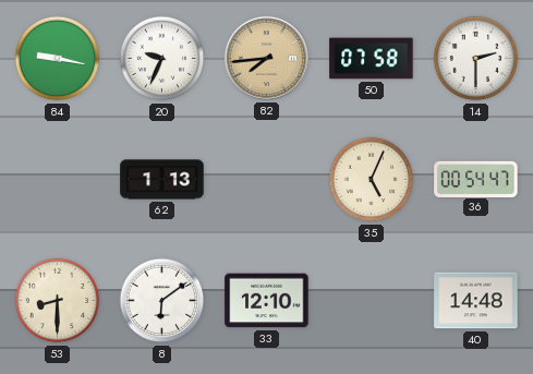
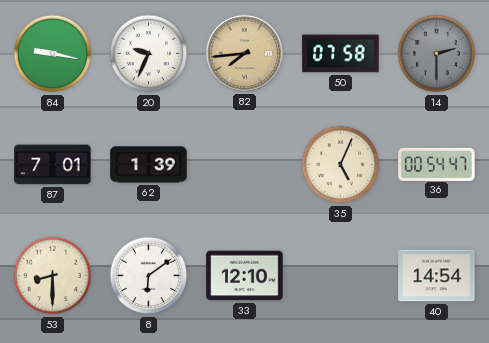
14 dial: white -> grey
87: none -> 7:01
62: 1:13 -> 1:39
40: 14:48 -> 14:54
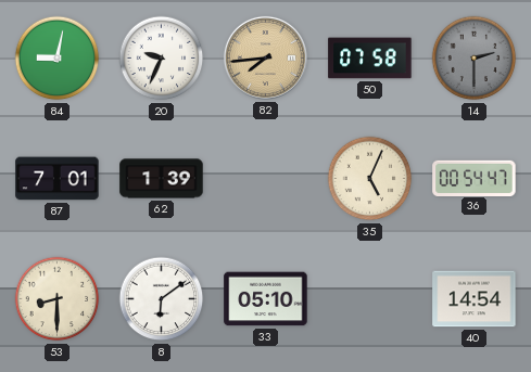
84: 9:17 -> 9:02
33: 12:10 -> 05:10
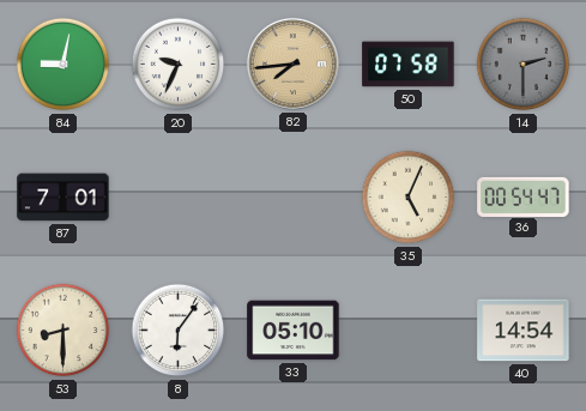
62: 1:39 -> none
8: 6:09 -> 6:06
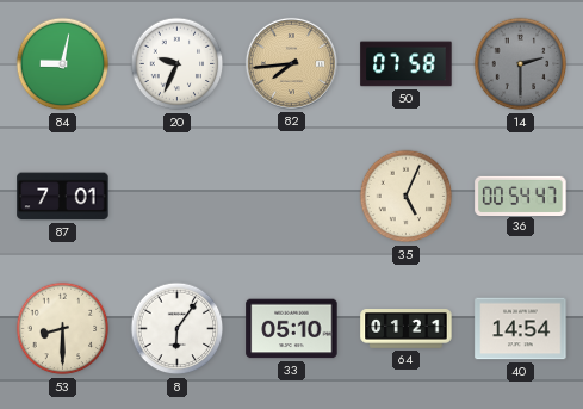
64: none -> 01:21
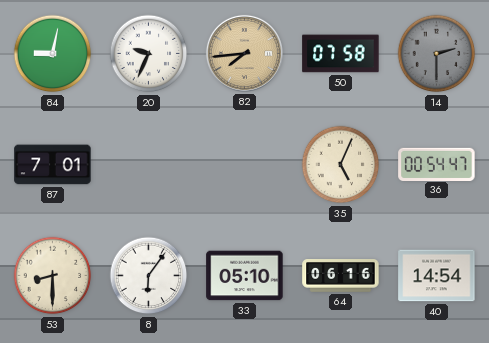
64: 01:21 -> 06:16
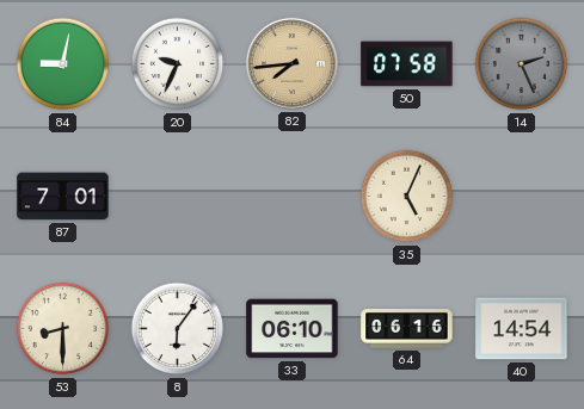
14: 2:30 -> 2:26
36: 00:54 -> none
33: 05:10 -> 06:10
